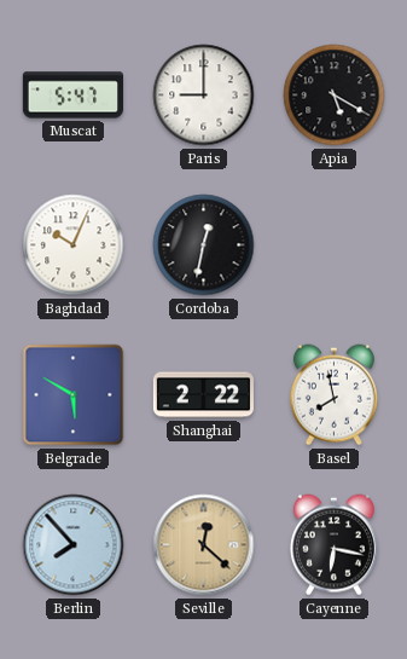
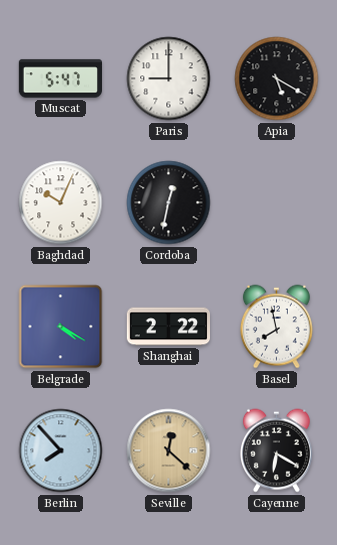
Belgrade: 5:50 -> 4:20
Cayenne: 6:17 -> 6:20
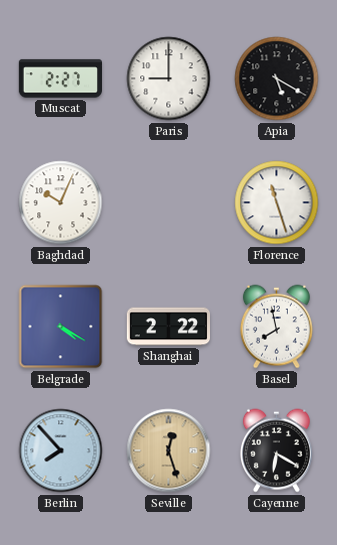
Muscat: 5:47 -> 2:27
Cordoba: 12:32 -> none
Florence: none -> 11:27
Seville: 12:22 -> 12:27
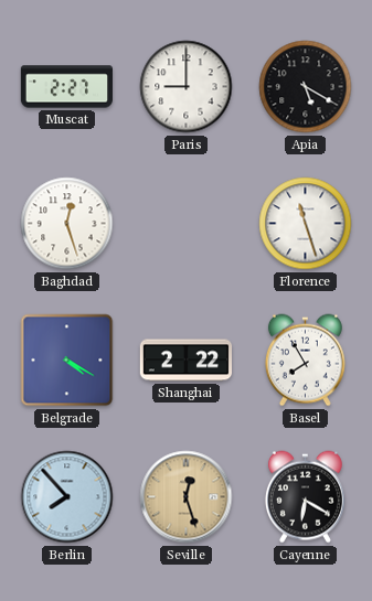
Baghdad: 10:04 -> 12:27
Basel: 7:58 -> 7:55
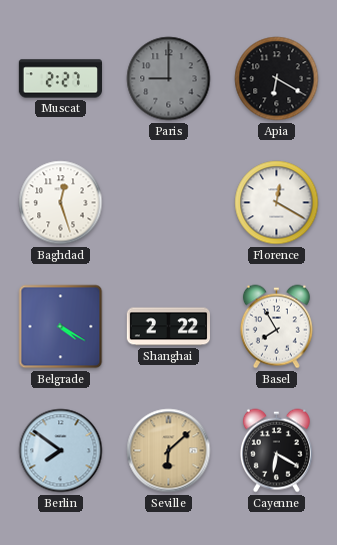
Paris dial: white -> grey
Apia: 5:20 -> 6:20
Florence: 11:27 -> 12:20
Berlin: 7:53 -> 7:51
Seville: 12:27 -> 6:08
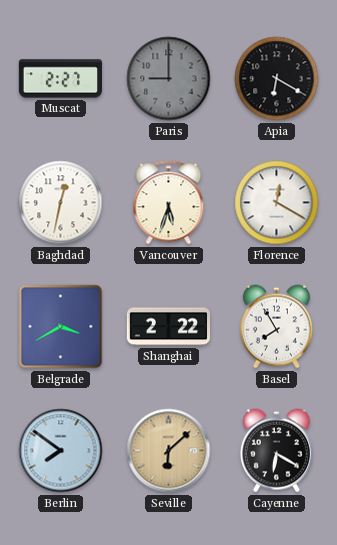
Baghdad: 12:27 -> 12:32
Vancouver: none -> 5:33
Belgrade: 4:20 -> 3:40
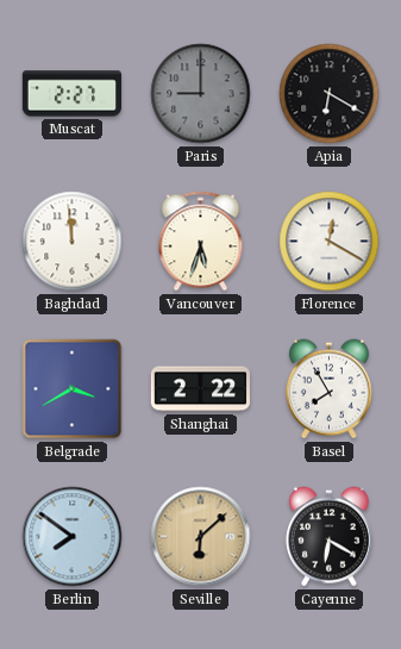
Baghdad: 12:32 -> 11:59
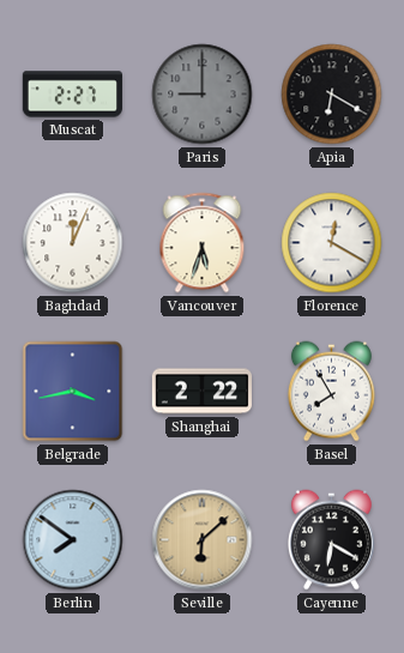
Baghdad: 11:59 -> 12:04
Belgrade: 3:40 -> 3:43
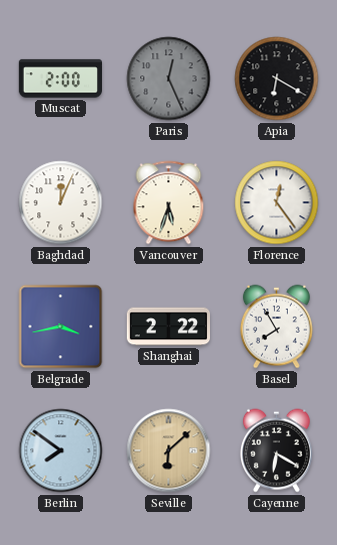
Muscat: 2:27 -> 2:00
Paris: 9:00 -> 12:26
Florence: 12:20 -> 12:24
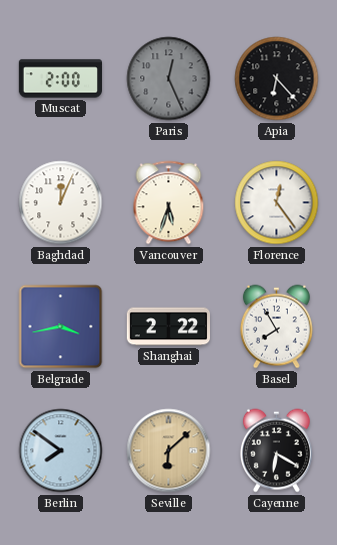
Apia: 6:20 -> 6:23
